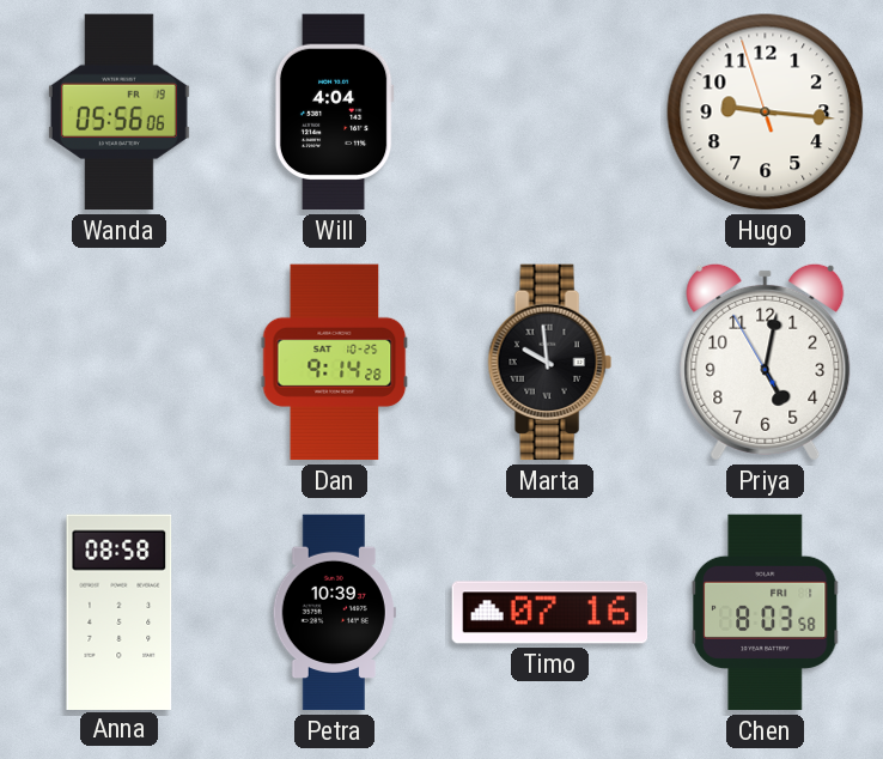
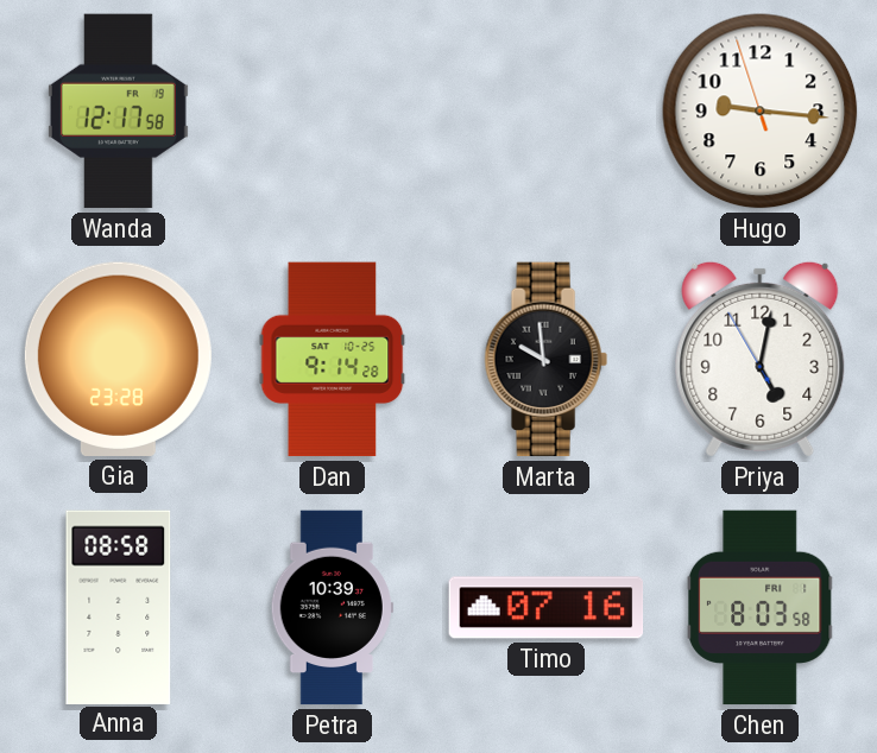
Wanda: 05:56 -> 12:17
Will: 4:04 -> none
Gia: none -> 23:28
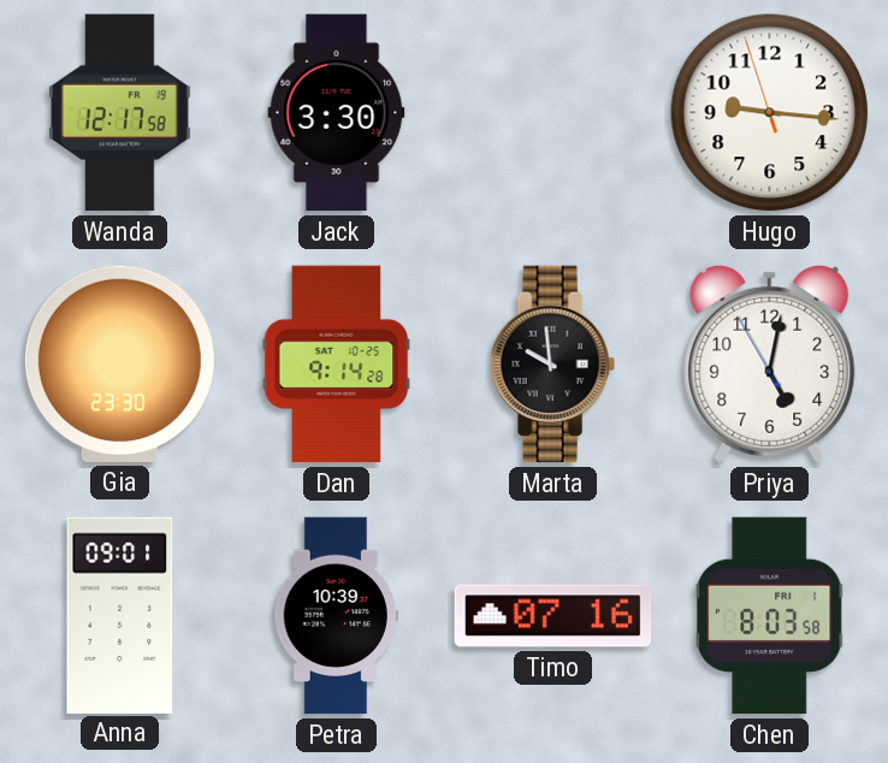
Jack: none -> 3:30
Gia: 23:28 -> 23:30
Anna: 08:58 -> 09:01
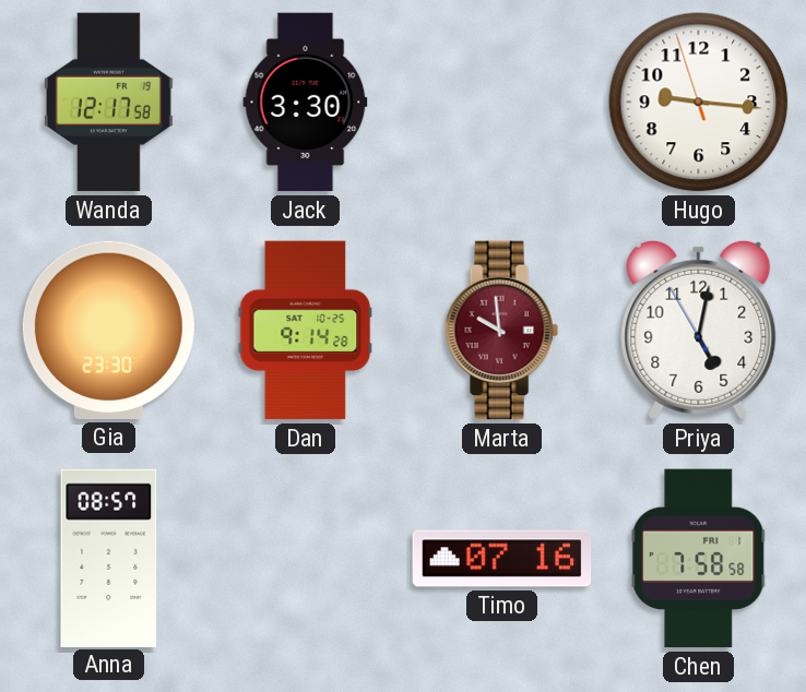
Marta dial: black -> burgundy
Anna: 09:01 -> 08:57
Petra: 10:39 -> none
Chen: 8:03 -> 7:58
